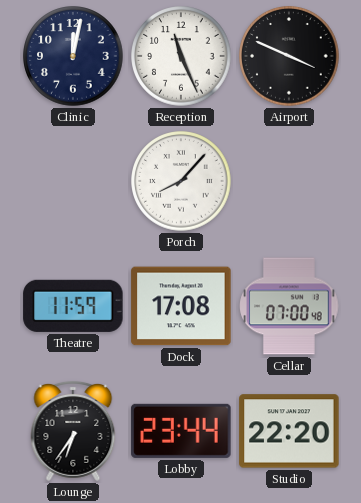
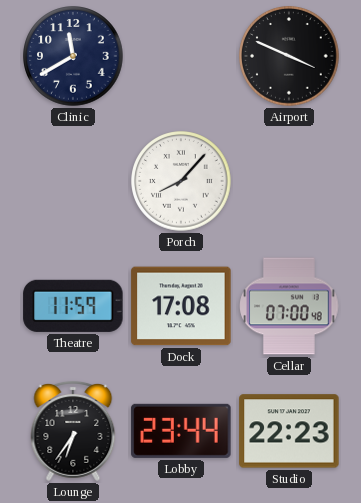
Clinic: 12:02 -> 11:40
Reception: 11:26 -> none
Studio: 22:20 -> 22:23
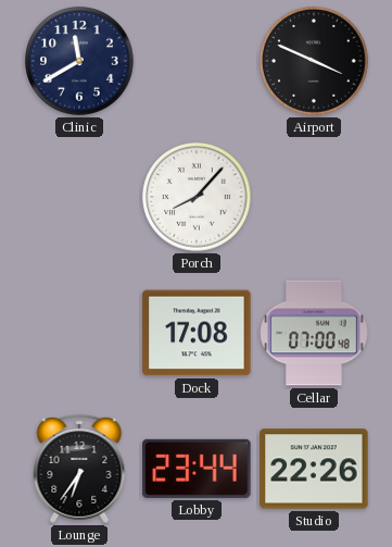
Theatre: 11:59 -> none
Studio: 22:23 -> 22:26
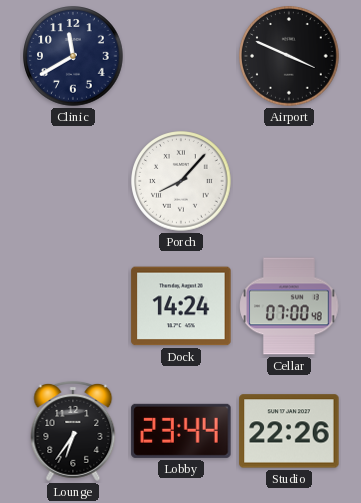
Dock: 17:08 -> 14:24
